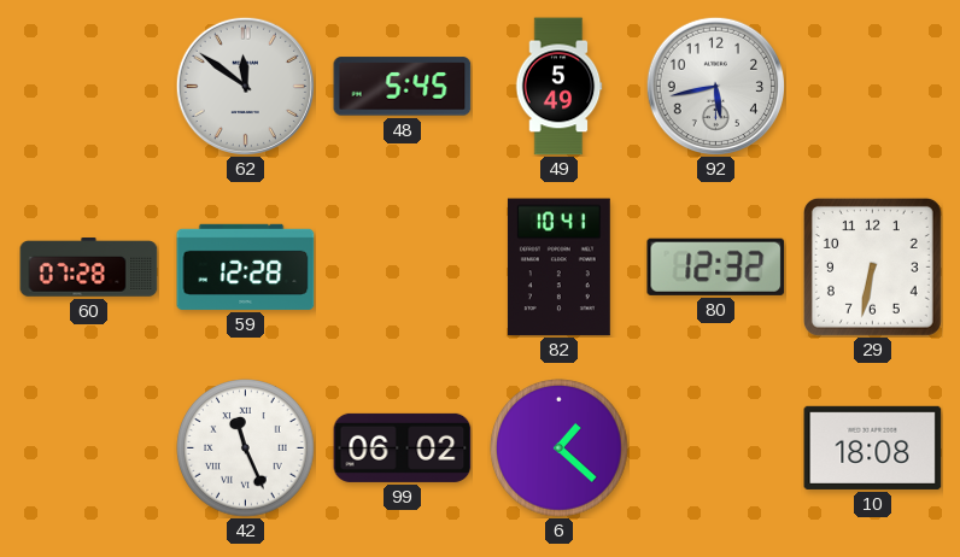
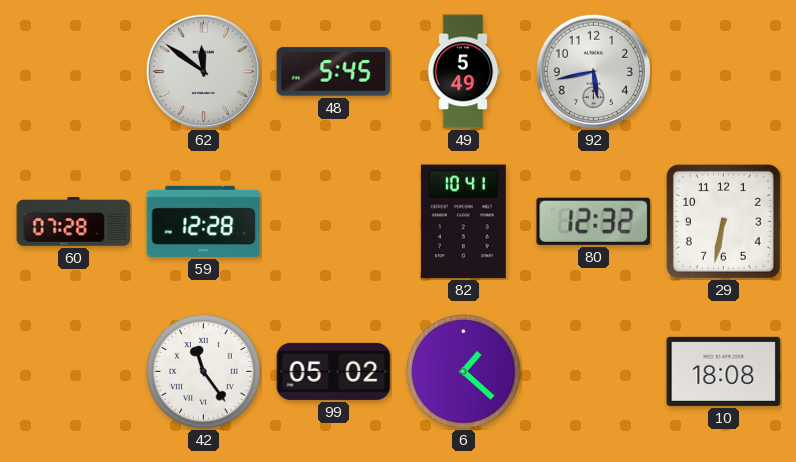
42: 11:26 -> 11:24
99: 06:02 -> 05:02
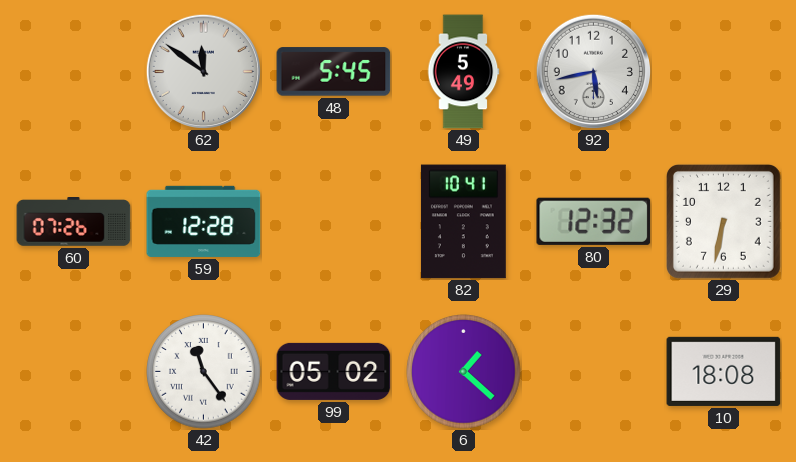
60: 07:28 -> 07:26
